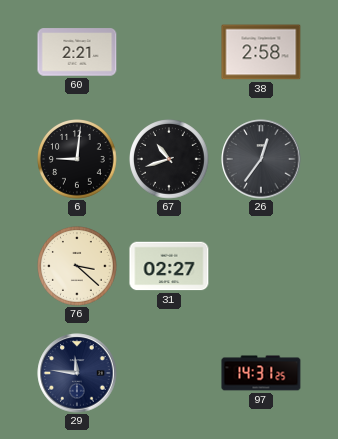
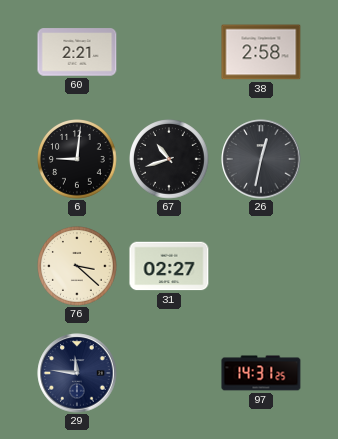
26: 12:36 -> 12:32
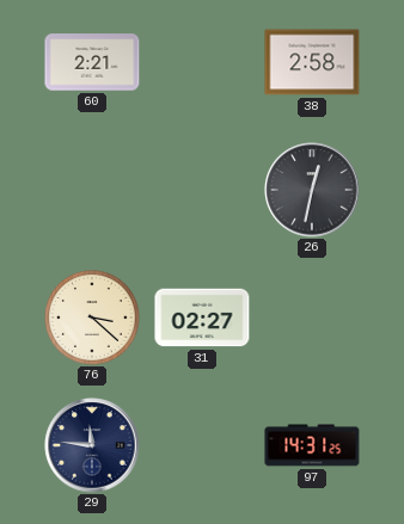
6: 9:01 -> none
67: 10:42 -> none
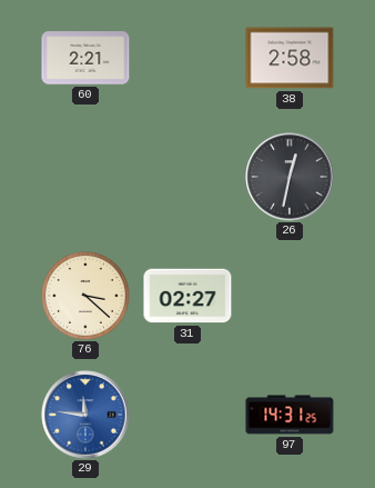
29 dial: navy -> blue
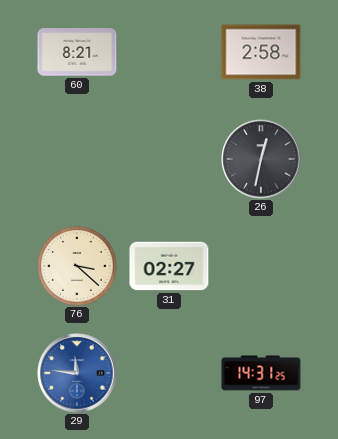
60: 2:21 -> 8:21
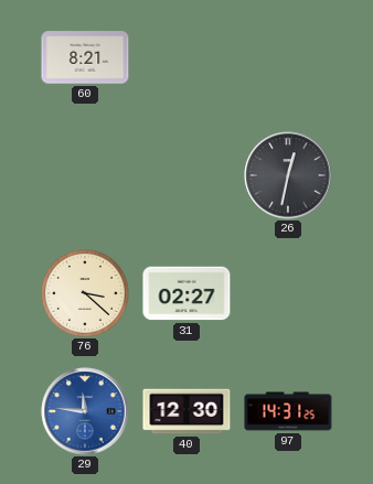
38: 2:58 -> none
40: none -> 12:30
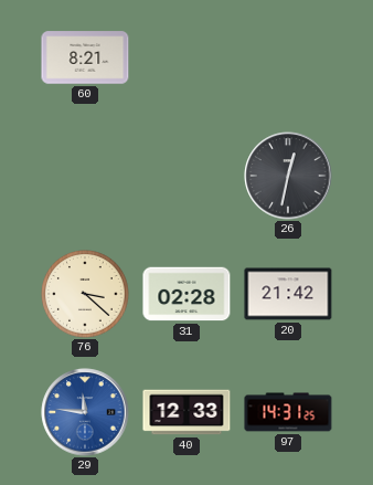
31: 02:27 -> 02:28
20: none -> 21:42
40: 12:30 -> 12:33
